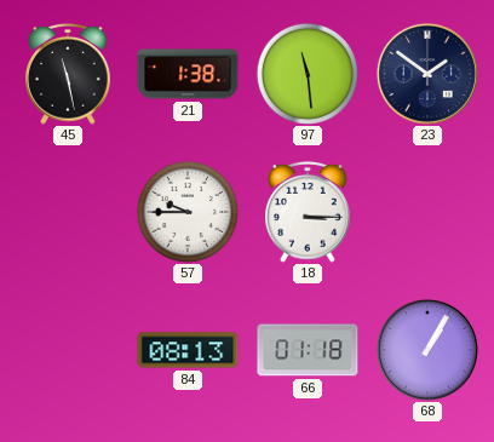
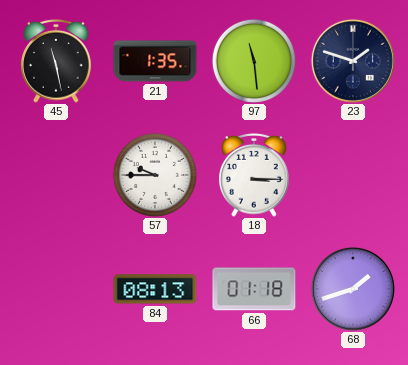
21: 1:38 -> 1:35
23: 1:51 -> 1:48
68: 1:05 -> 1:42
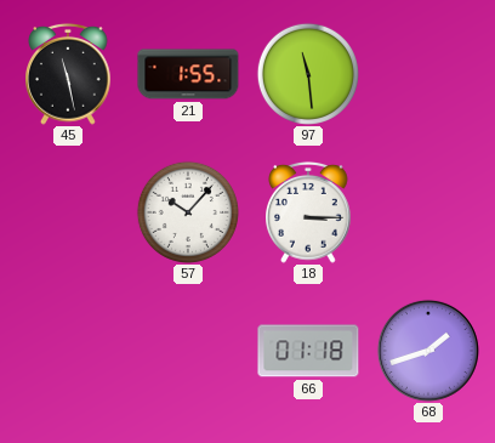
21: 1:35 -> 1:55
23: 1:48 -> none
57: 9:45 -> 10:07
84: 08:13 -> none
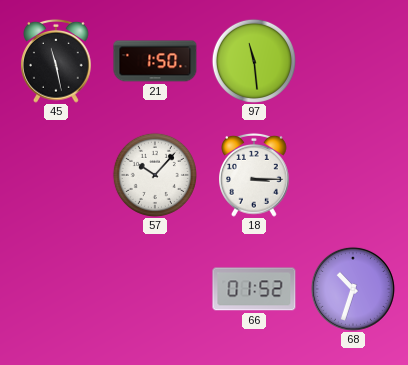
21: 1:55 -> 1:50
66: 01:18 -> 01:52
68: 1:42 -> 10:33
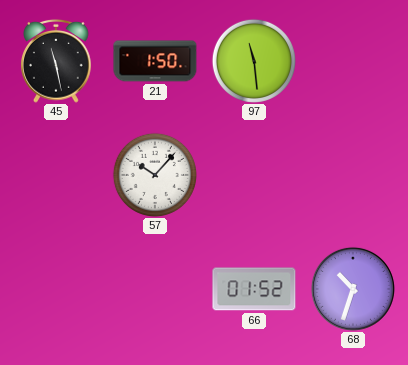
18: 3:15 -> none
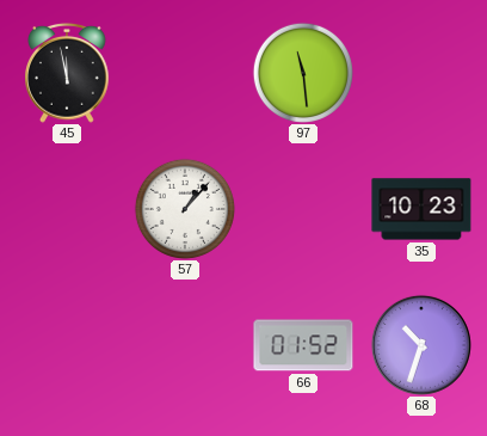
45: 11:28 -> 11:58
21: 1:50 -> none
57: 10:07 -> 1:07
35: none -> 10:23
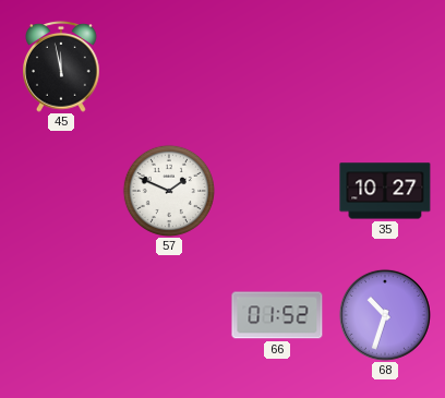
97: 11:29 -> none
57: 1:07 -> 1:49
35: 10:23 -> 10:27
